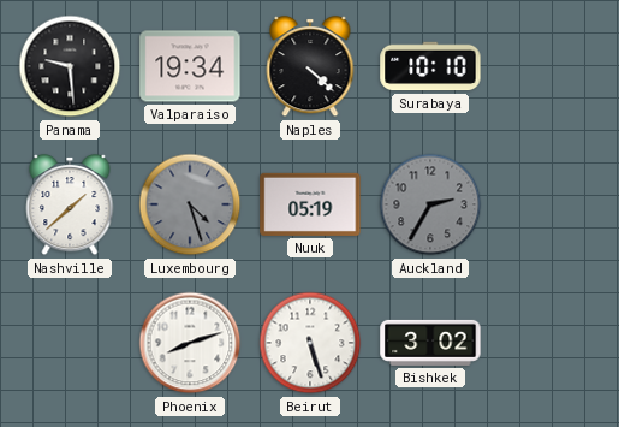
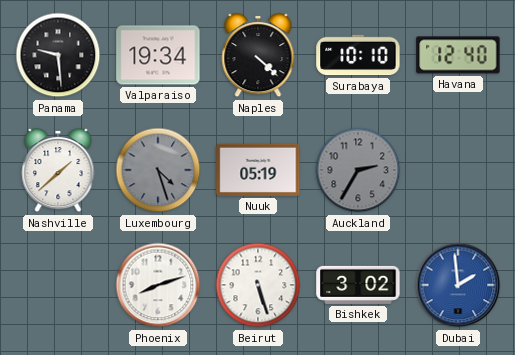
Havana: none -> 12:40
Dubai: none -> 1:59
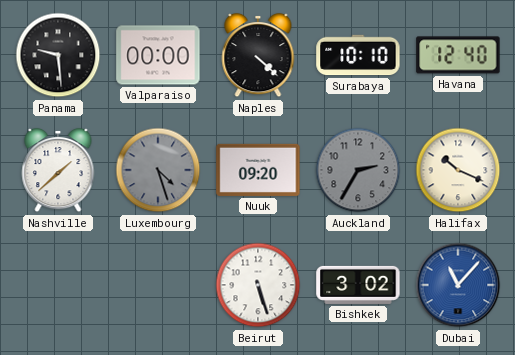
Valparaiso: 19:34 -> 00:00
Nuuk: 05:19 -> 09:20
Halifax: none -> 10:19
Phoenix: 8:12 -> none
Dubai: 1:59 -> 11:07
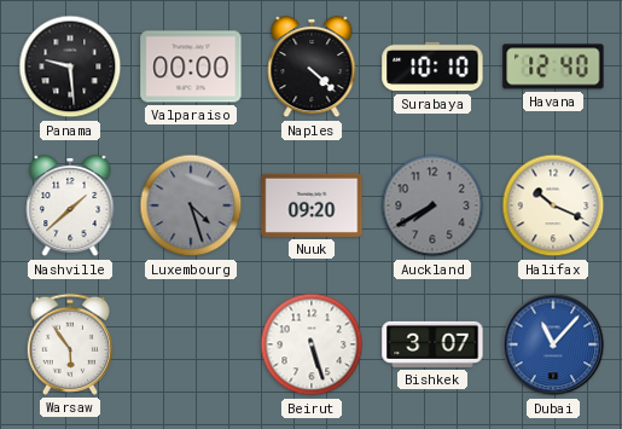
Auckland: 2:35 -> 7:40
Warsaw: none -> 5:54
Bishkek: 3:02 -> 3:07
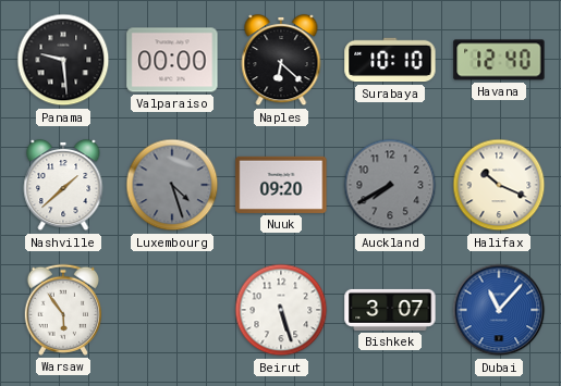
Naples: 4:22 -> 6:22
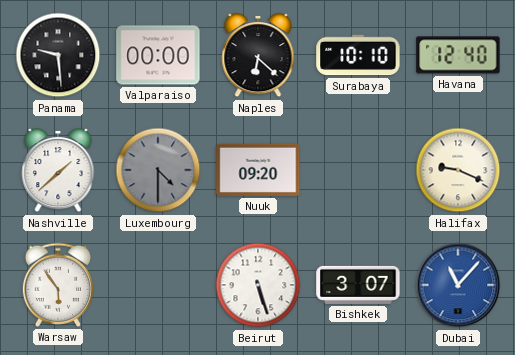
Luxembourg: 4:27 -> 4:30
Auckland: 7:40 -> none
Halifax: 10:19 -> 9:19
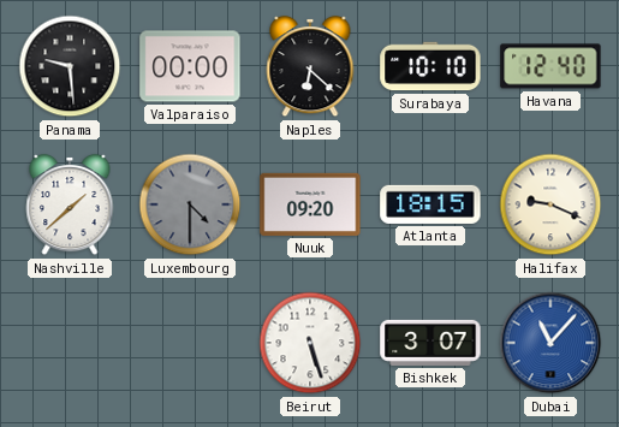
Atlanta: none -> 18:15
Warsaw: 5:54 -> none
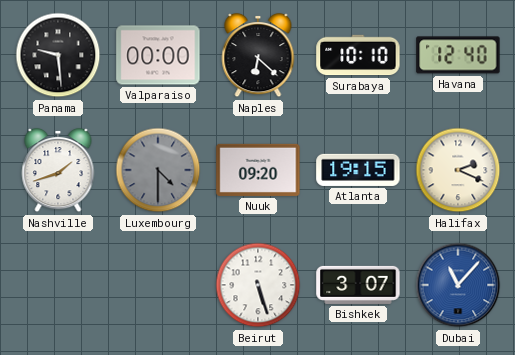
Nashville: 1:38 -> 1:42
Atlanta: 18:15 -> 19:15
Halifax: 9:19 -> 2:19
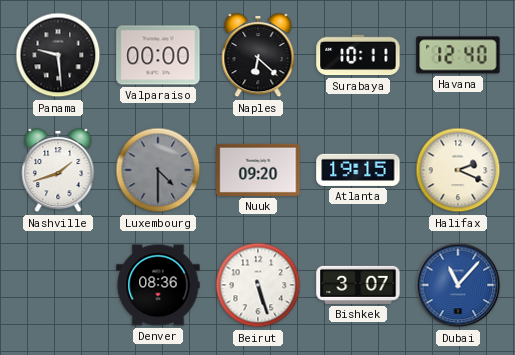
Surabaya: 10:10 -> 10:11
Denver: none -> 08:36
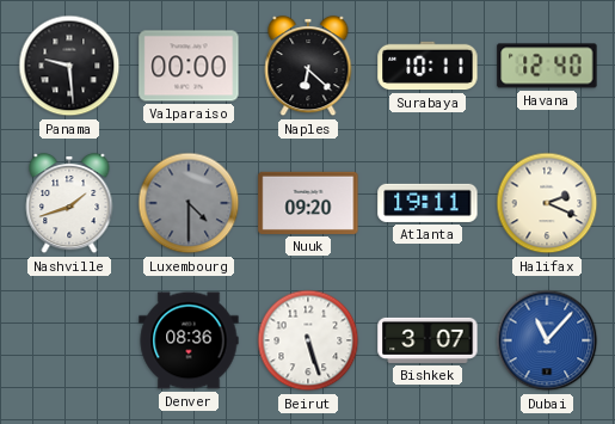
Atlanta: 19:15 -> 19:11
